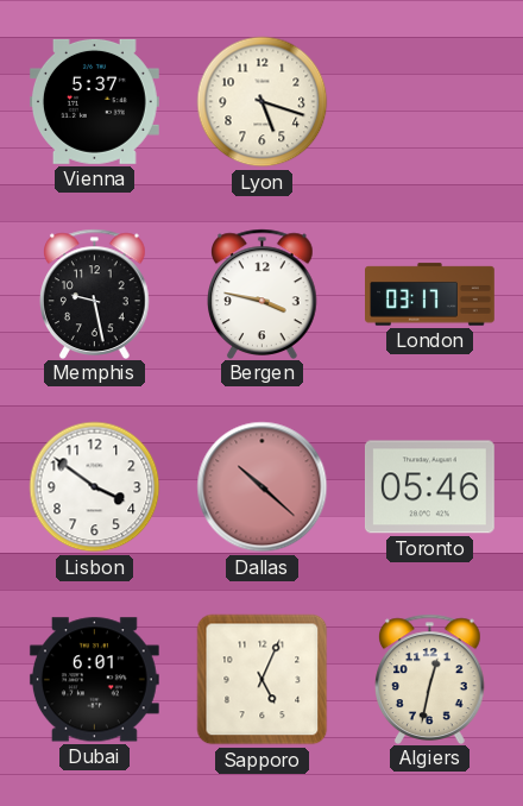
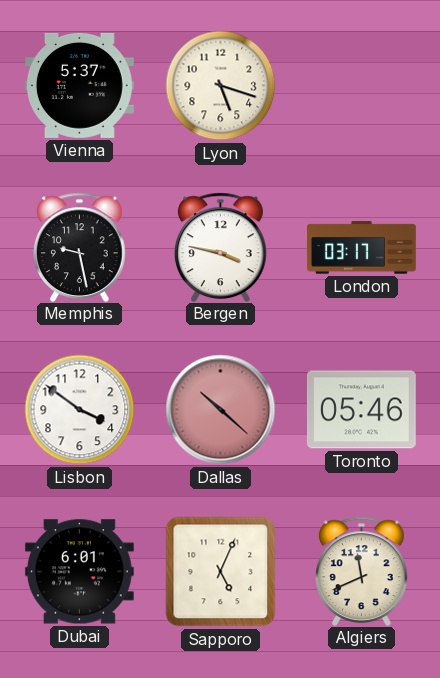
Algiers: 12:32 -> 11:41
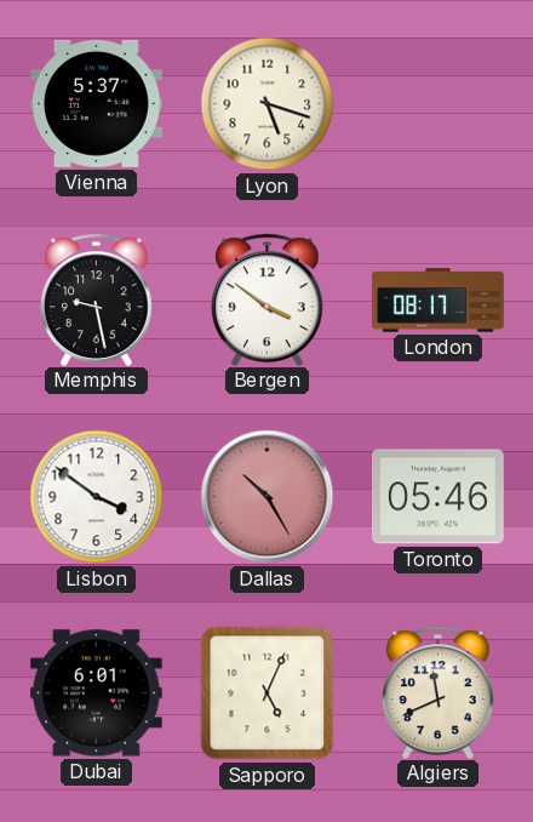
Bergen: 3:47 -> 3:51
London: 03:17 -> 08:17
Dallas: 10:22 -> 10:25
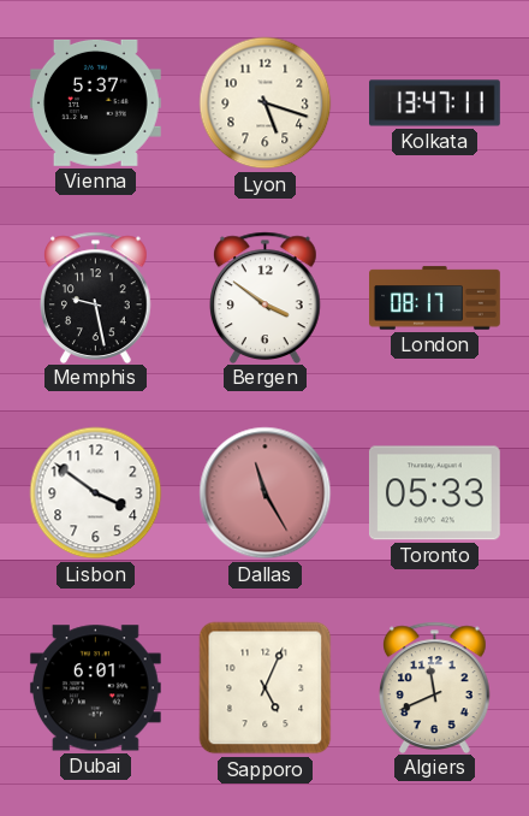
Kolkata: none -> 13:47
Dallas: 10:25 -> 11:25
Toronto: 05:46 -> 05:33
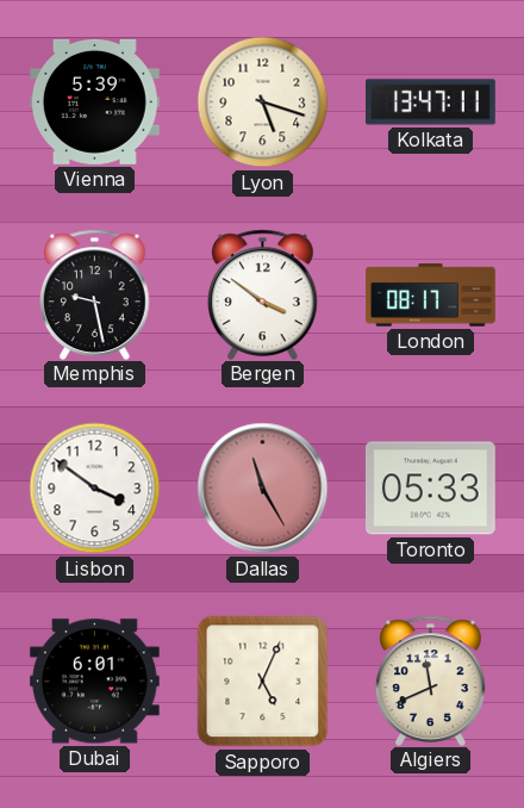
Vienna: 5:37 -> 5:39
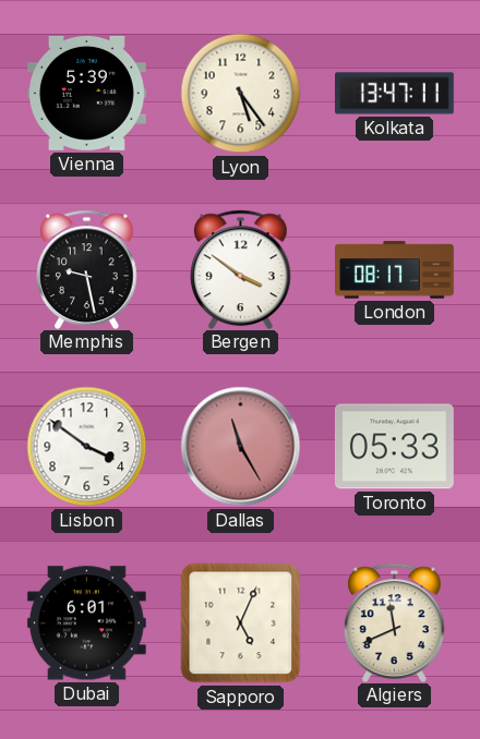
Lyon: 5:18 -> 5:24
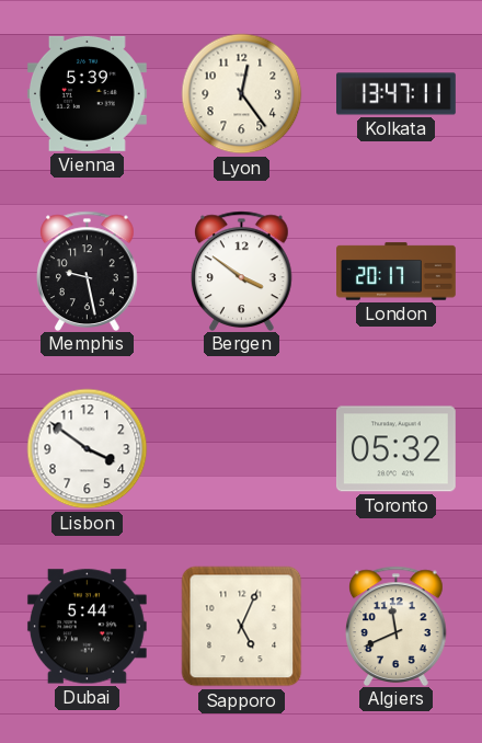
Lyon: 5:24 -> 12:24
London: 08:17 -> 20:17
Dallas: 11:25 -> none
Toronto: 05:33 -> 05:32
Dubai: 6:01 -> 5:44
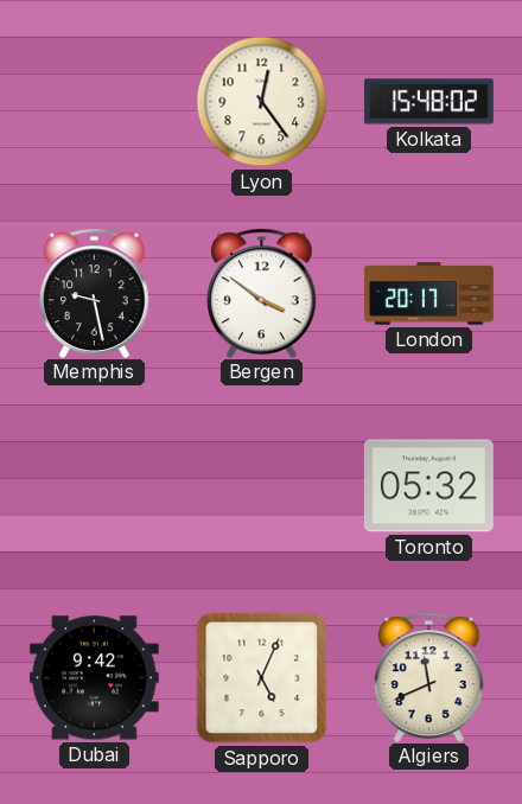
Vienna: 5:39 -> none
Kolkata: 13:47 -> 15:48
Lisbon: 3:51 -> none
Dubai: 5:44 -> 9:42
